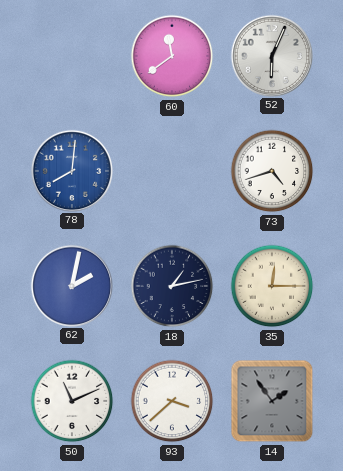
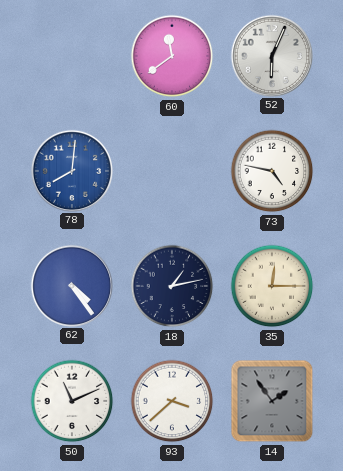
73: 4:42 -> 4:47
62: 2:02 -> 4:24
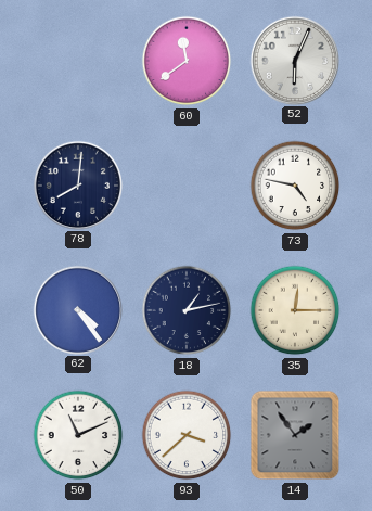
78 dial: blue -> navy
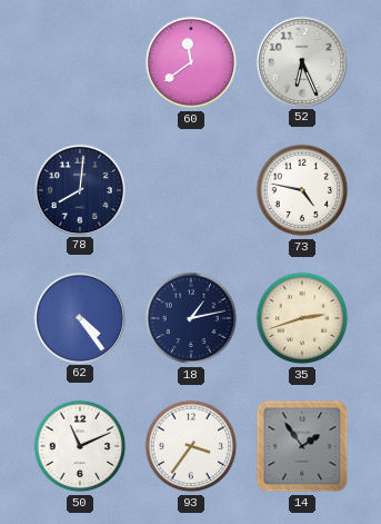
52: 6:04 -> 6:26
35: 12:15 -> 2:42
93: 3:38 -> 3:36
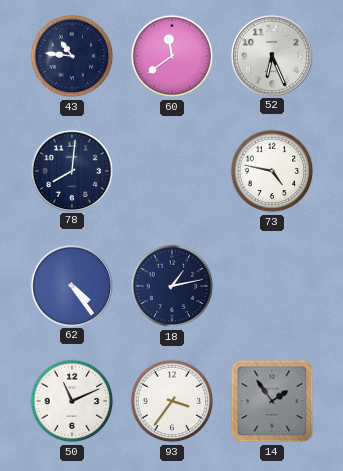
43: none -> 10:46
35: 2:42 -> none
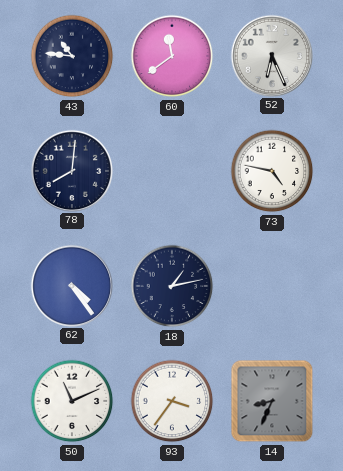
14: 1:54 -> 8:34
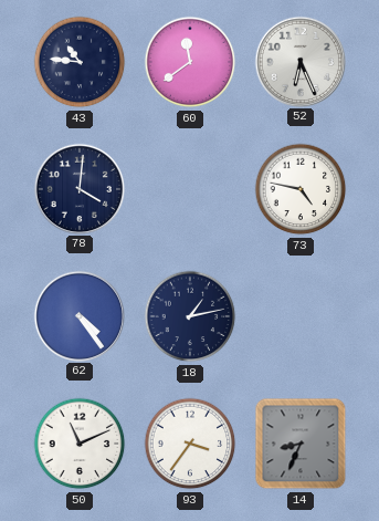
78: 8:01 -> 4:01
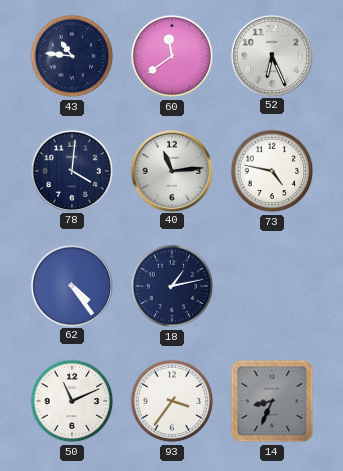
40: none -> 11:14
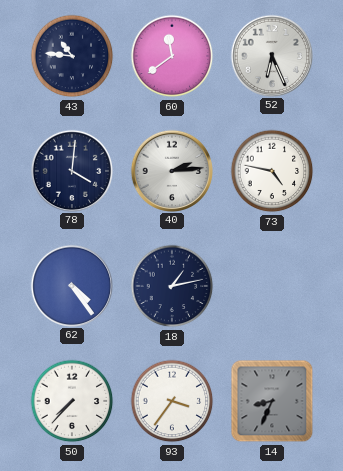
40: 11:14 -> 2:14
50: 11:11 -> 7:37
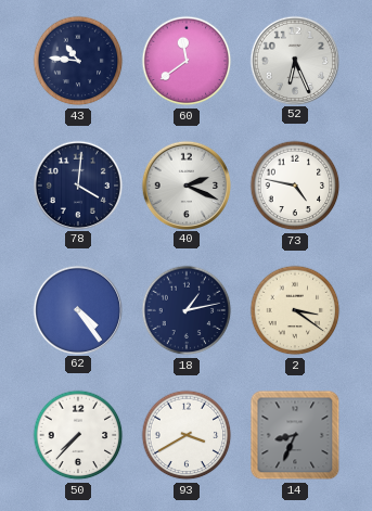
40: 2:14 -> 2:19
2: none -> 3:21
93: 3:36 -> 3:40
